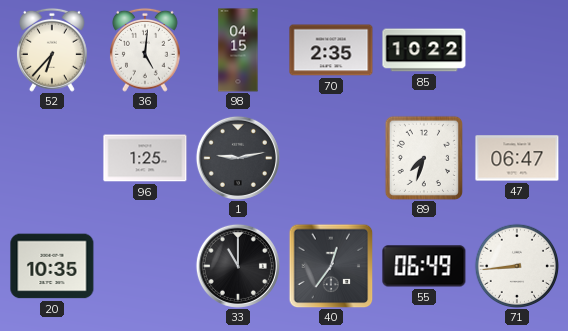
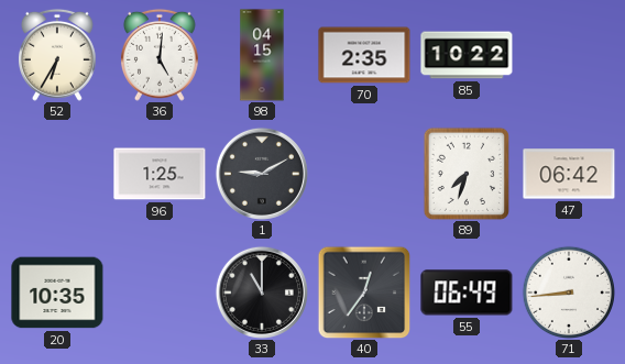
52: 6:37 -> 6:35
1: 9:13 -> 9:10
47: 06:47 -> 06:42
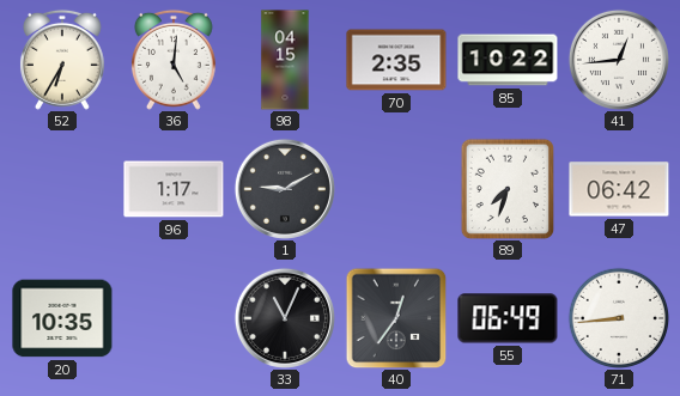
41: none -> 12:44
96: 1:25 -> 1:17
33: 11:00 -> 11:04
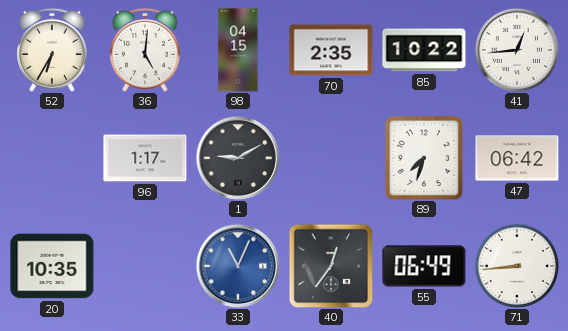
33 dial: black -> blue
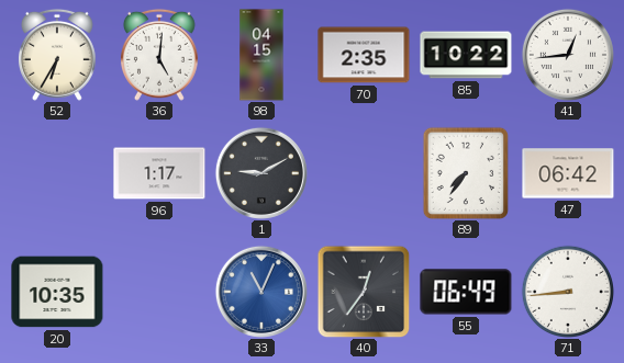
89: 7:33 -> 7:36
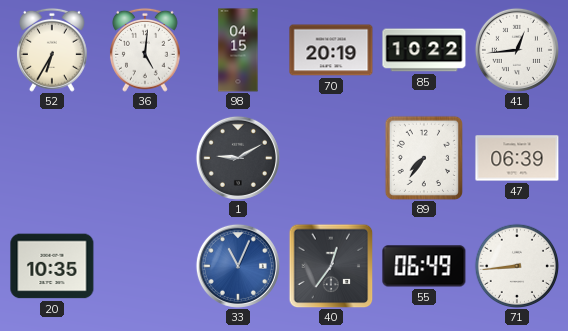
70: 2:35 -> 20:19
96: 1:17 -> none
47: 06:42 -> 06:39
